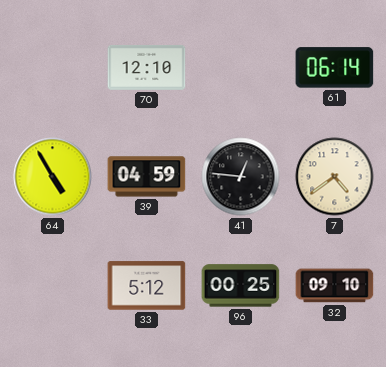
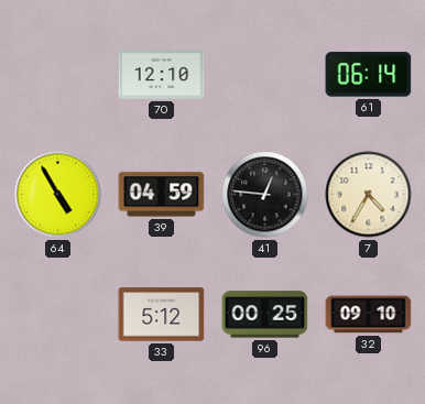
7: 4:39 -> 4:35
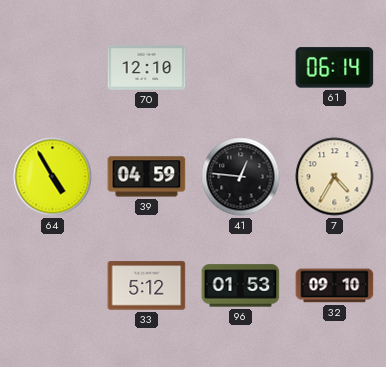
96: 00:25 -> 01:53
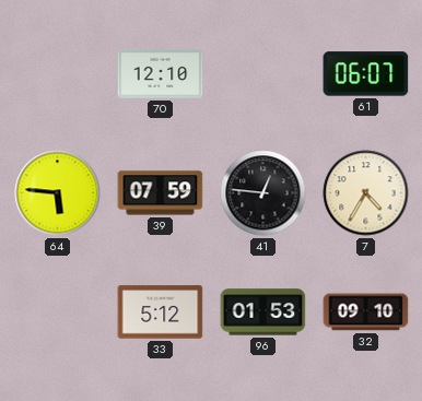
61: 06:14 -> 06:07
64: 4:55 -> 5:46
39: 04:59 -> 07:59
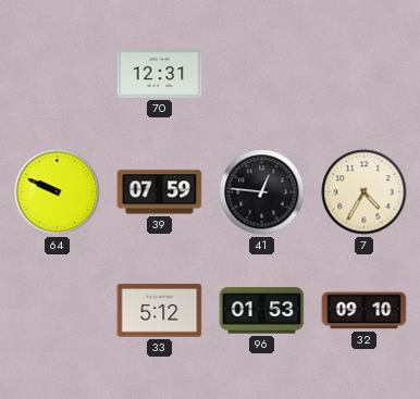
70: 12:10 -> 12:31
61: 06:07 -> none
64: 5:46 -> 9:49
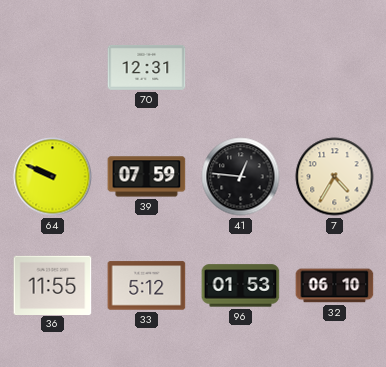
36: none -> 11:55
32: 09:10 -> 06:10
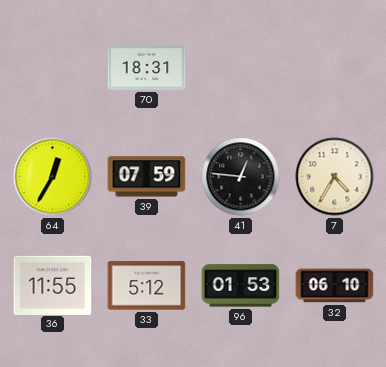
70: 12:31 -> 18:31
64: 9:49 -> 12:35
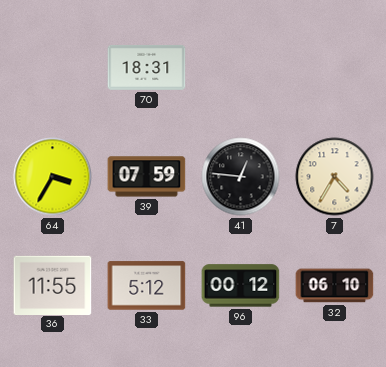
64: 12:35 -> 3:35
96: 01:53 -> 00:12
